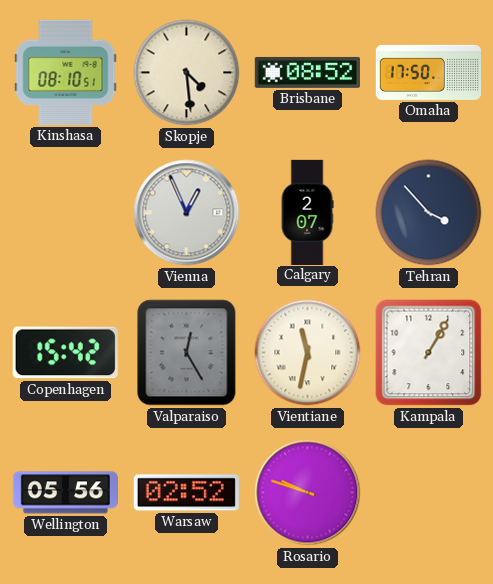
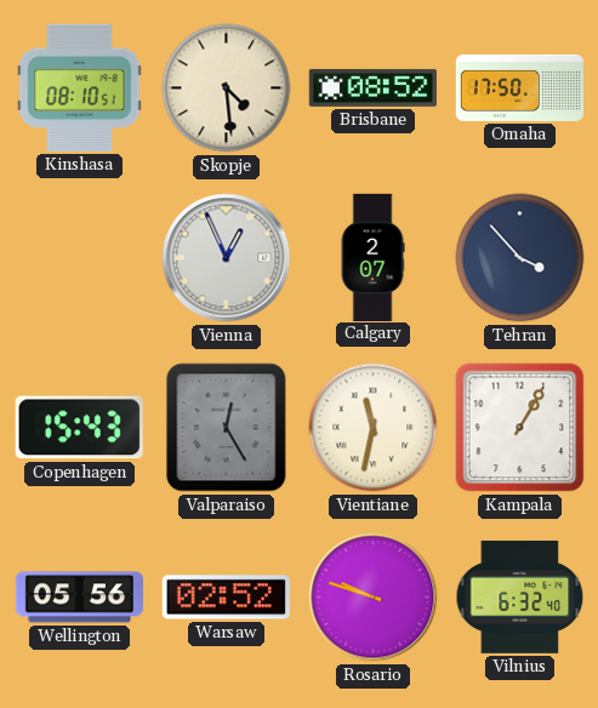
Copenhagen: 15:42 -> 15:43
Vilnius: none -> 6:32
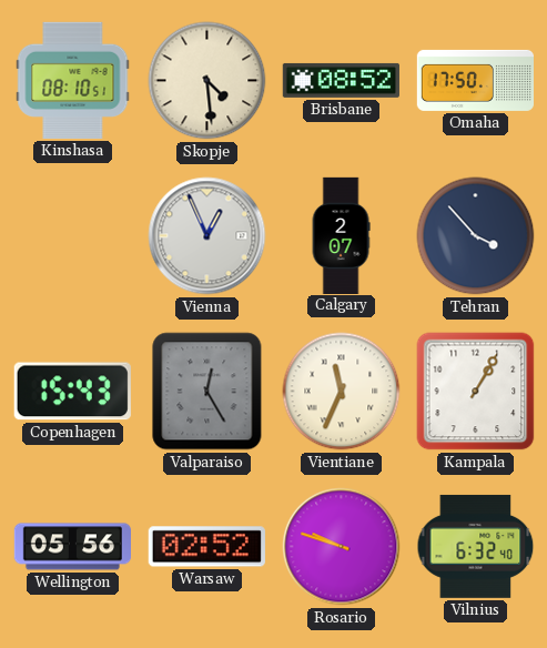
Vientiane: 11:32 -> 11:34
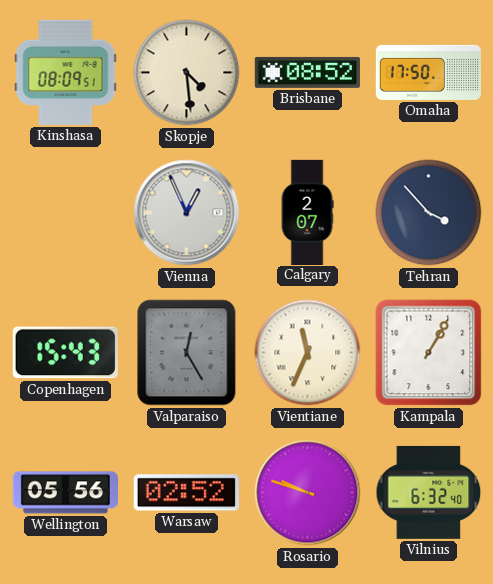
Kinshasa: 08:10 -> 08:09
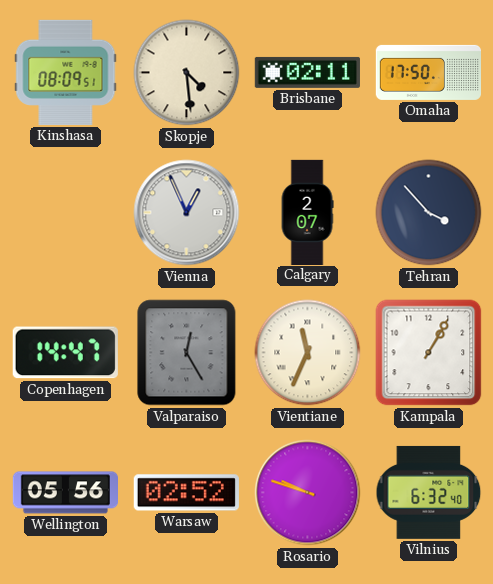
Brisbane: 08:52 -> 02:11
Copenhagen: 15:43 -> 14:47
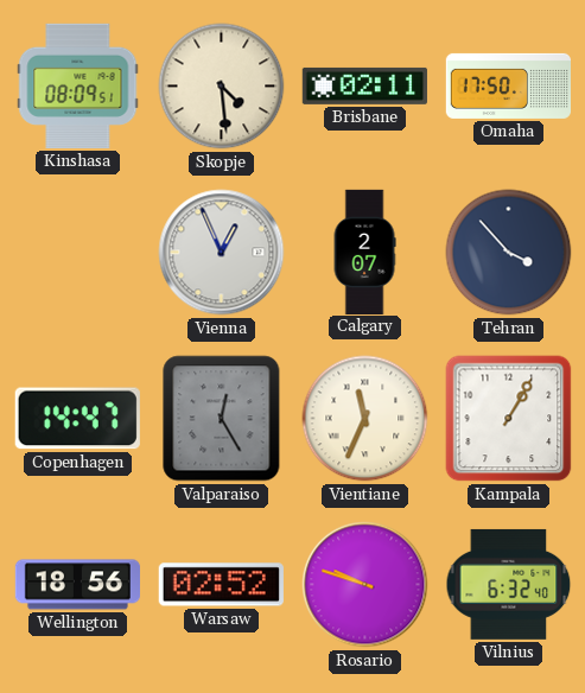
Wellington: 05:56 -> 18:56
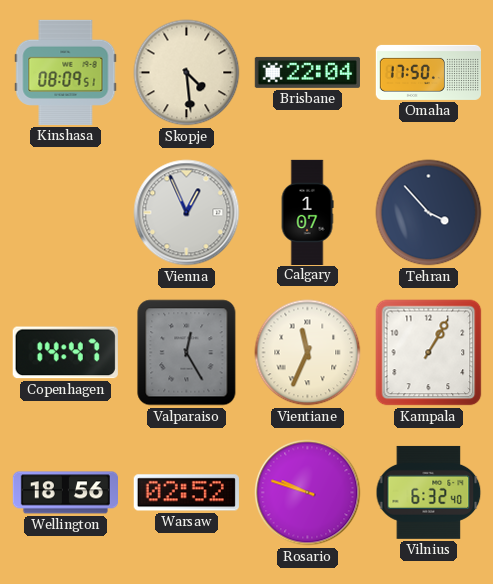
Brisbane: 02:11 -> 22:04
Calgary: 2:07 -> 1:07
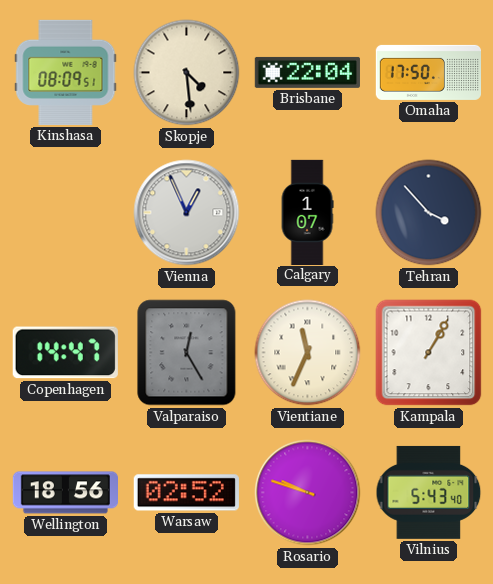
Vilnius: 6:32 -> 5:43
